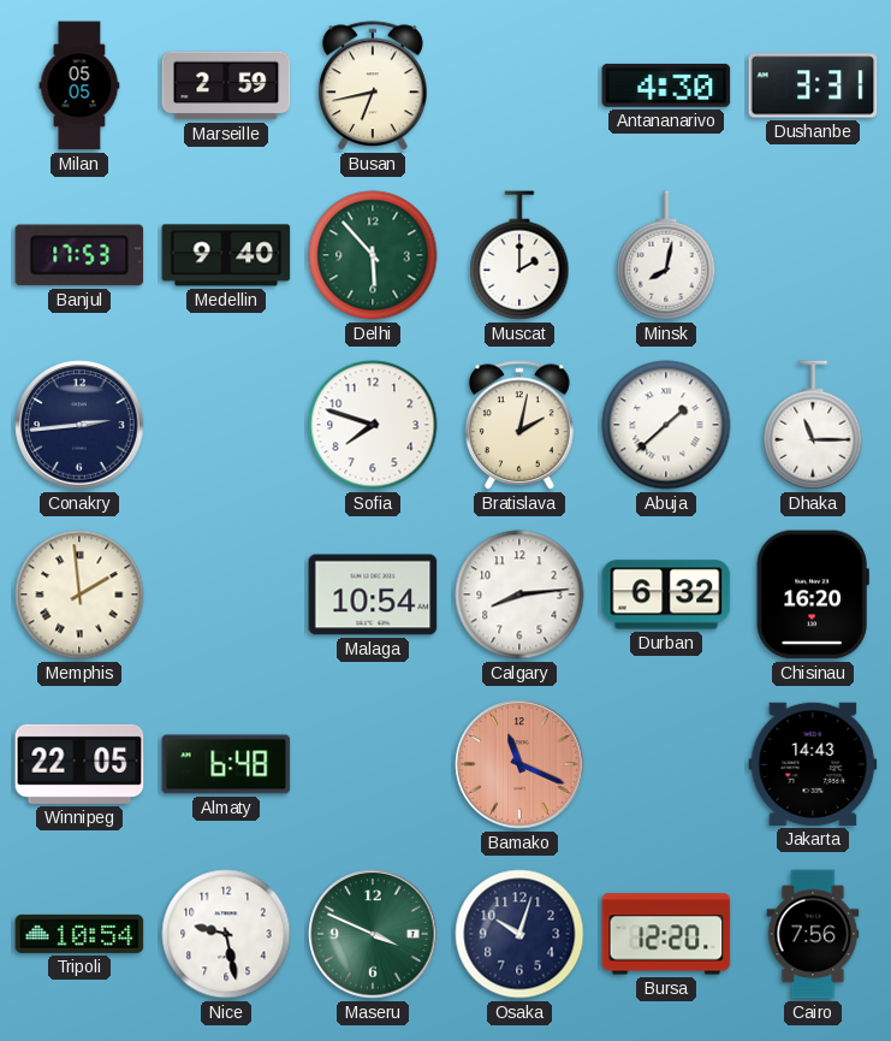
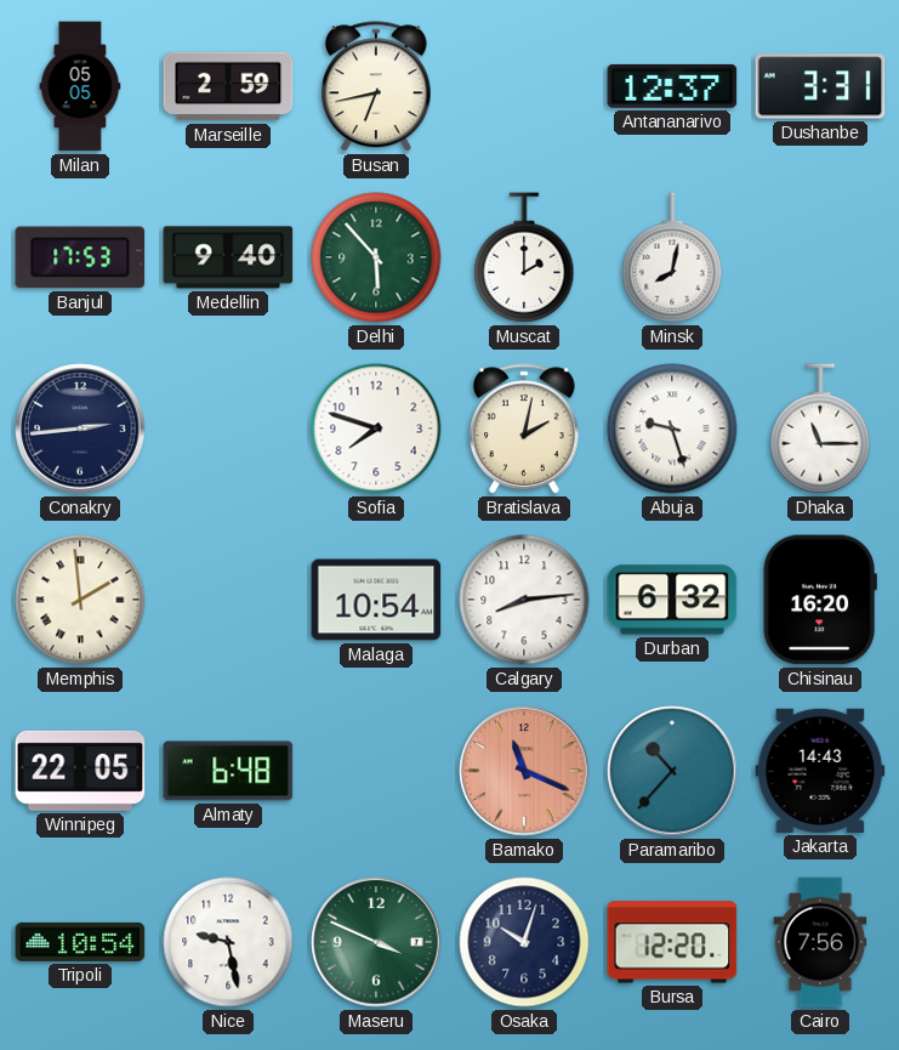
Antananarivo: 4:30 -> 12:37
Abuja: 1:38 -> 9:27
Paramaribo: none -> 10:37
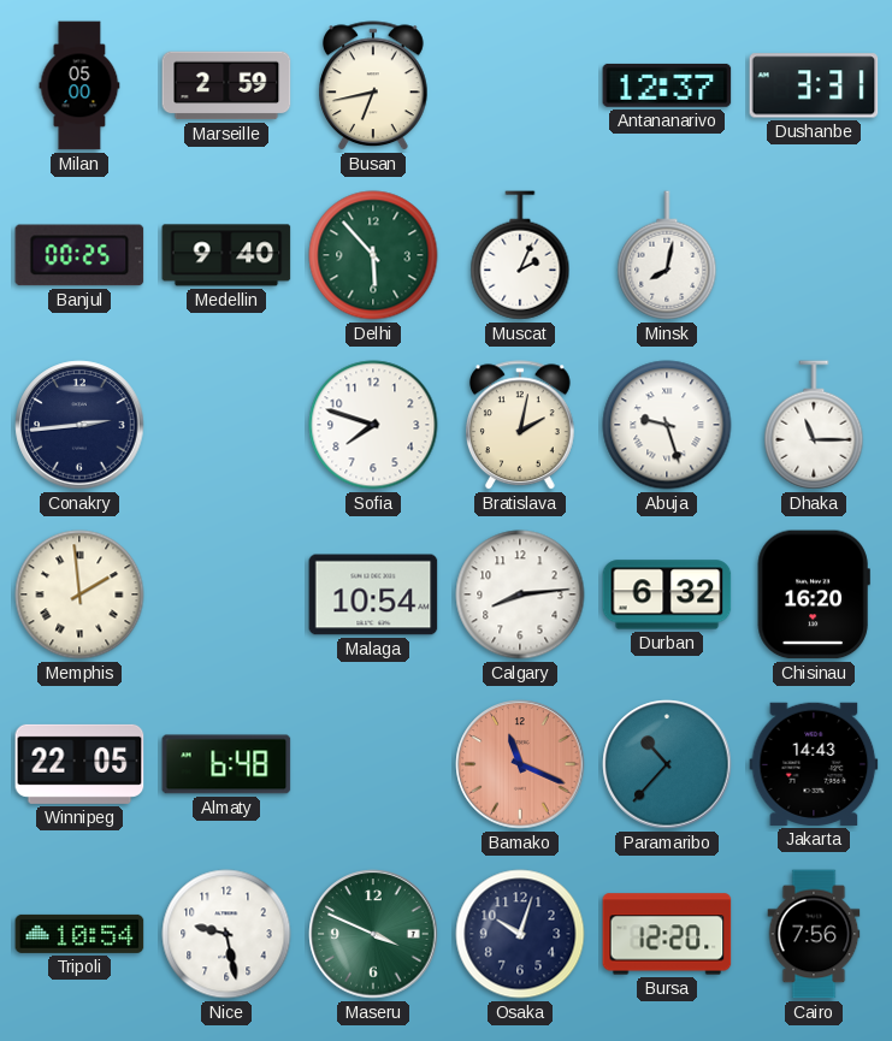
Milan: 05:05 -> 05:00
Banjul: 17:53 -> 00:25
Muscat: 2:00 -> 2:04
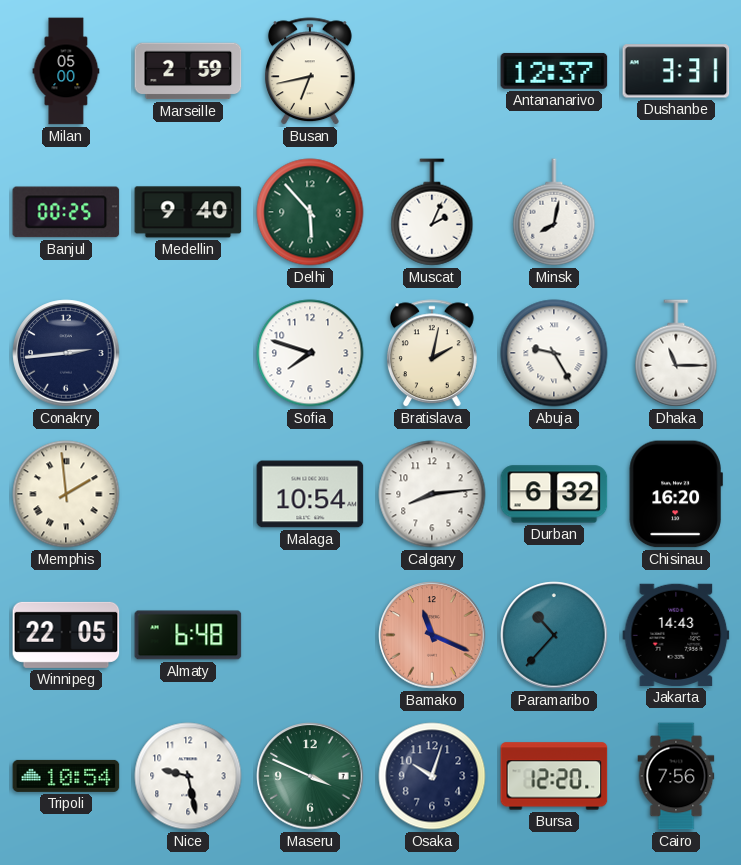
Abuja: 9:27 -> 9:25
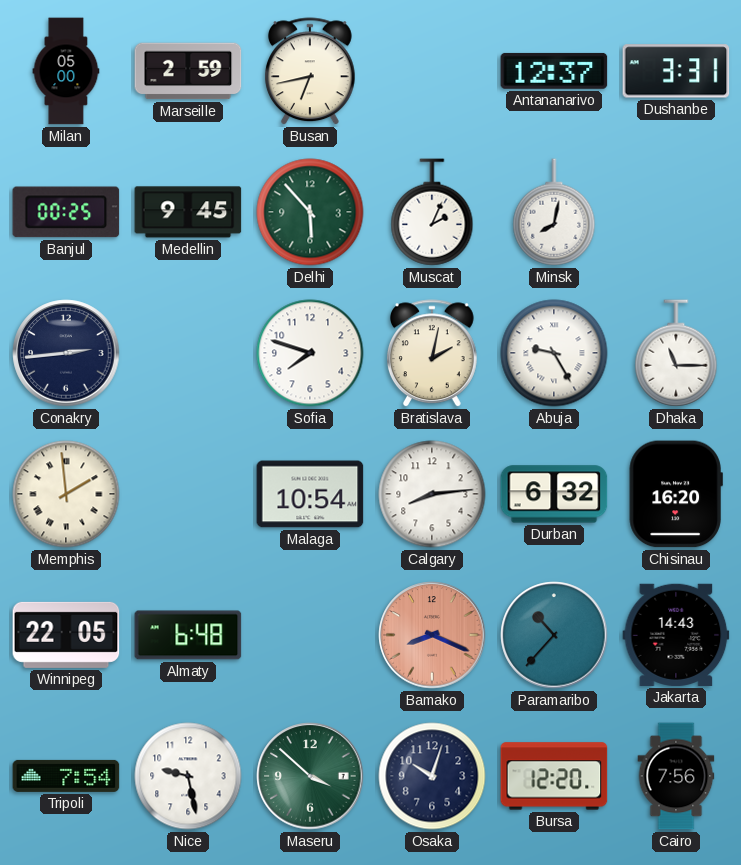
Medellin: 9:40 -> 9:45
Bamako: 11:19 -> 8:19
Tripoli: 10:54 -> 7:54
Maseru: 3:49 -> 3:52
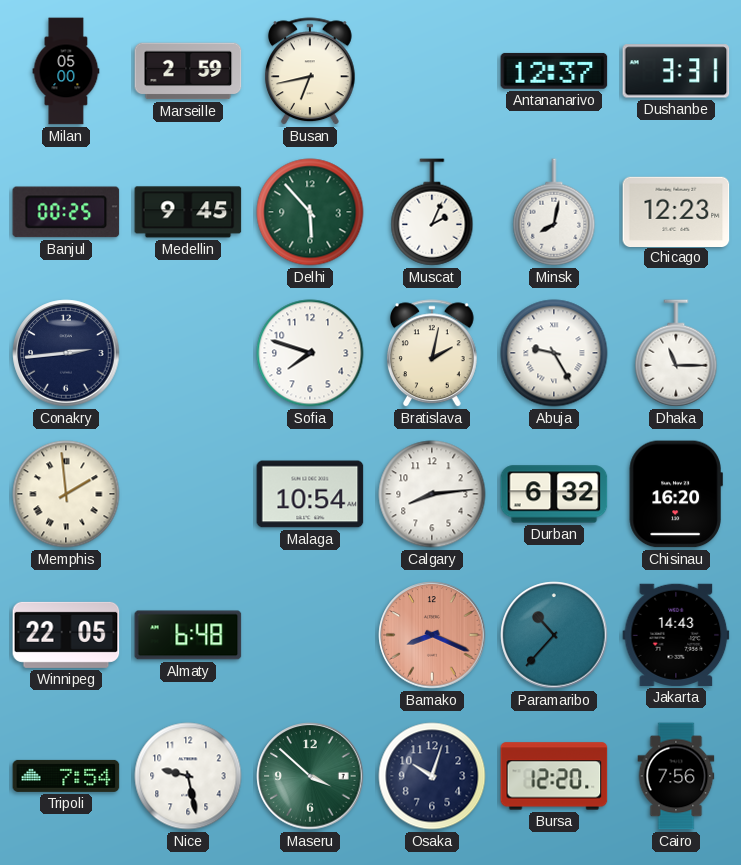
Chicago: none -> 12:23
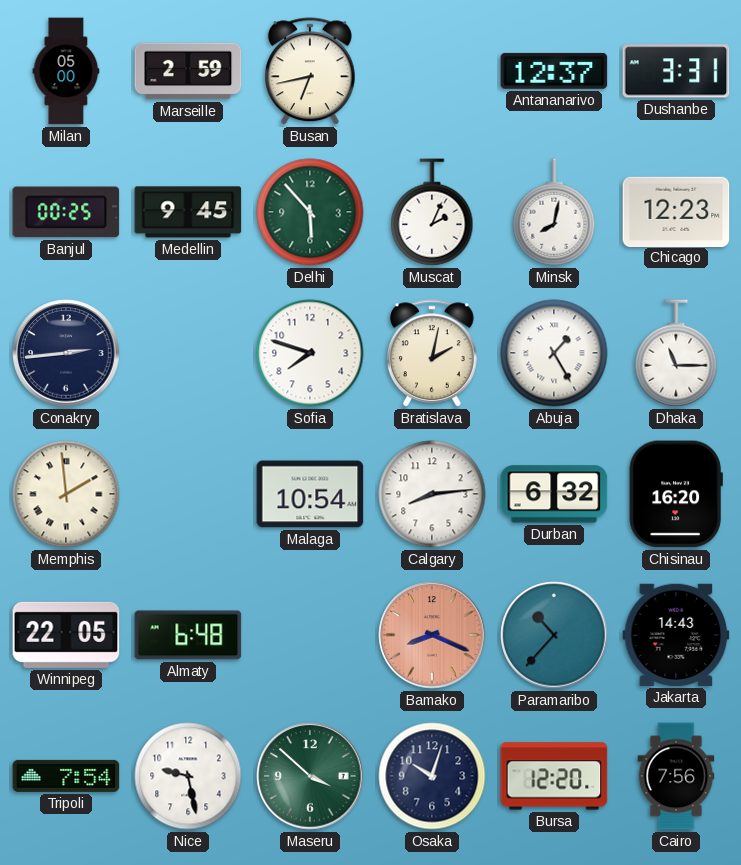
Abuja: 9:25 -> 1:25
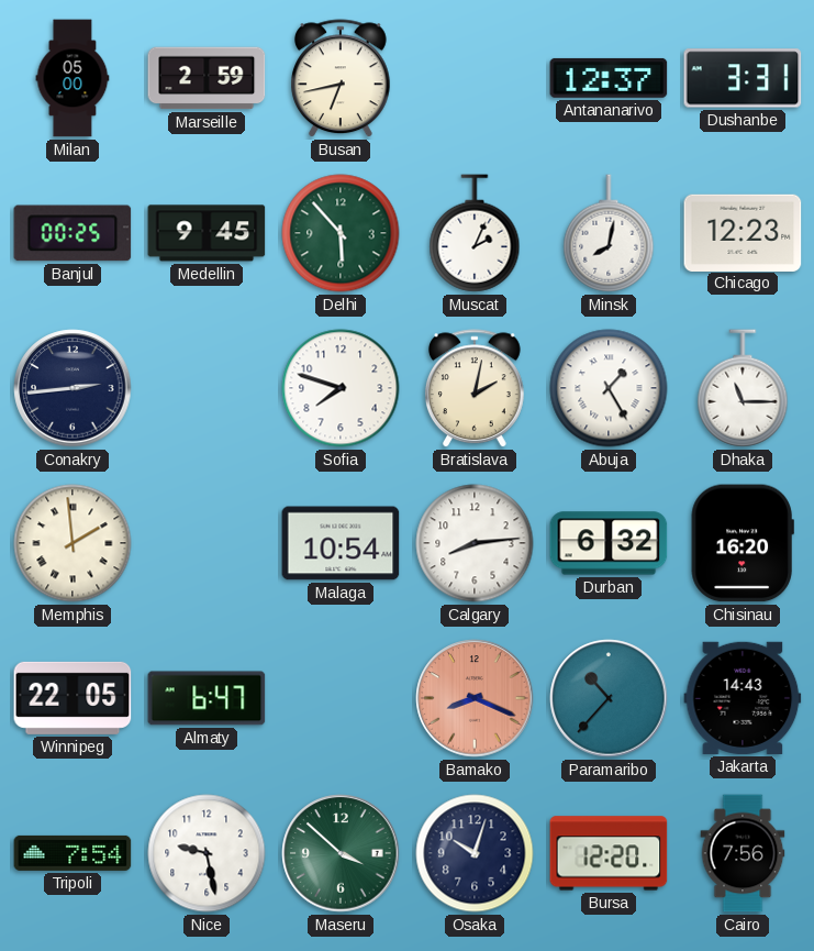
Almaty: 6:48 -> 6:47
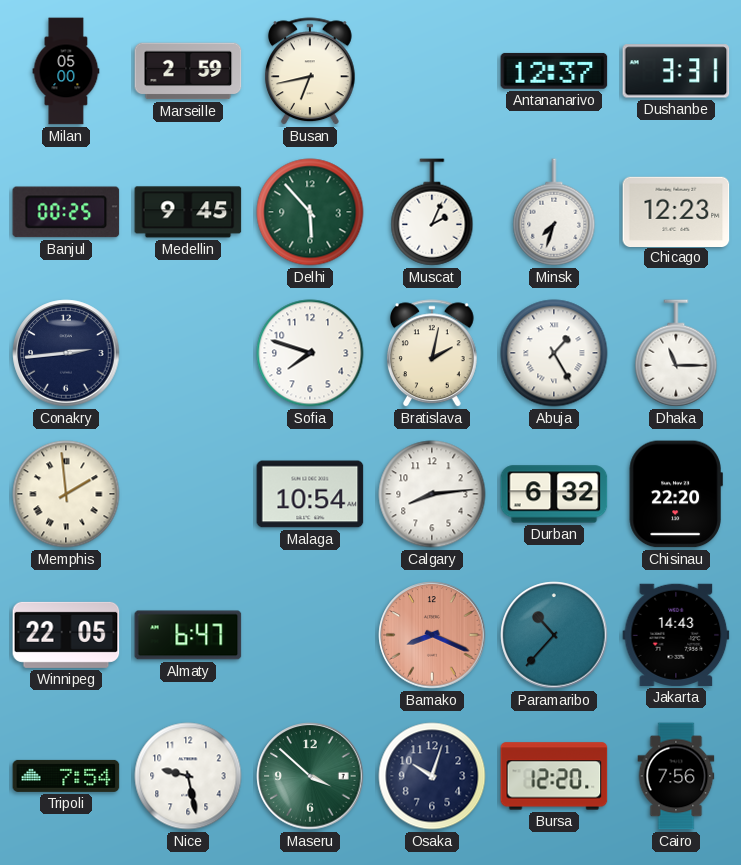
Minsk: 8:02 -> 7:33
Chisinau: 16:20 -> 22:20
